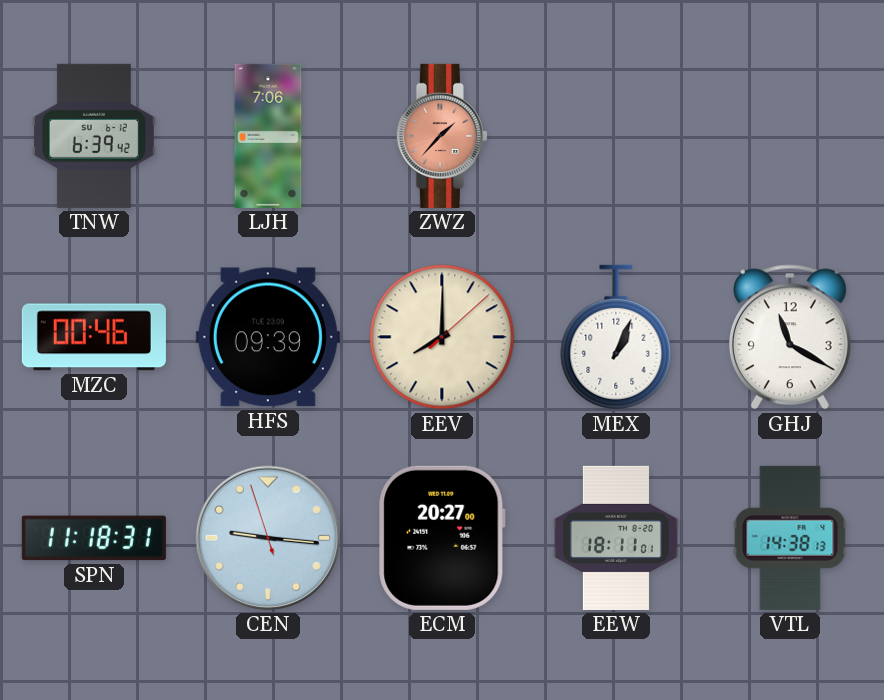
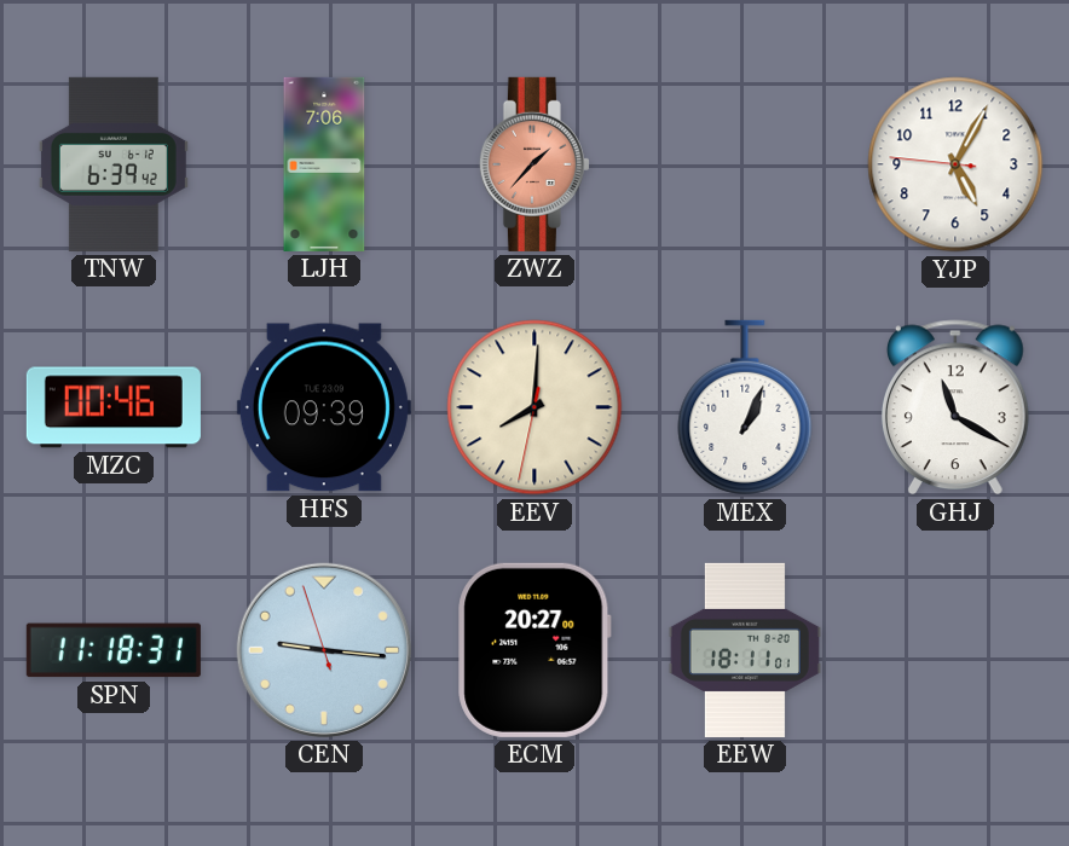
YJP: none -> 5:04
EEV: 8:00:08 -> 8:00:32
VTL: 14:38 -> none
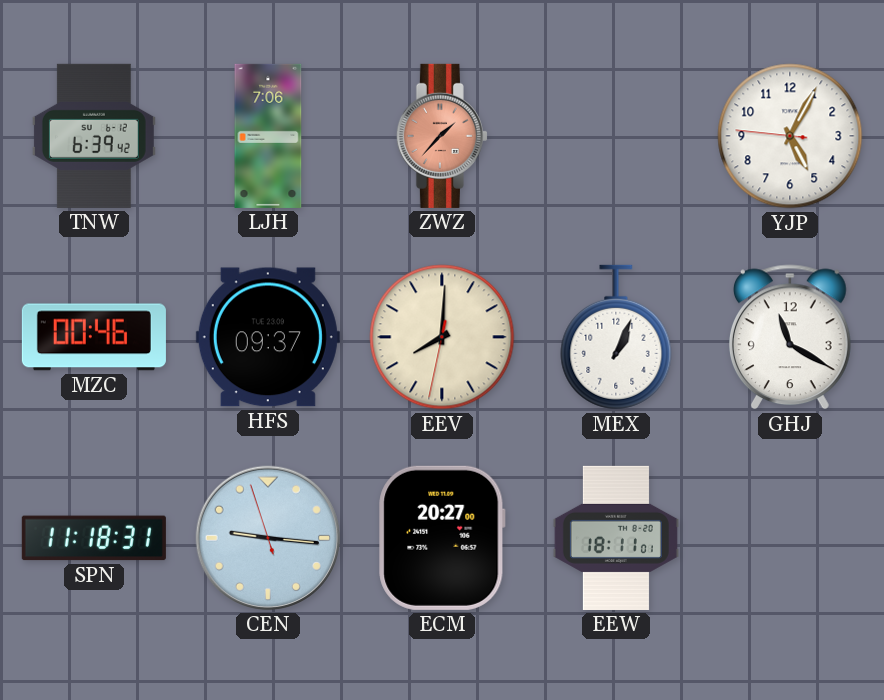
HFS: 09:39 -> 09:37
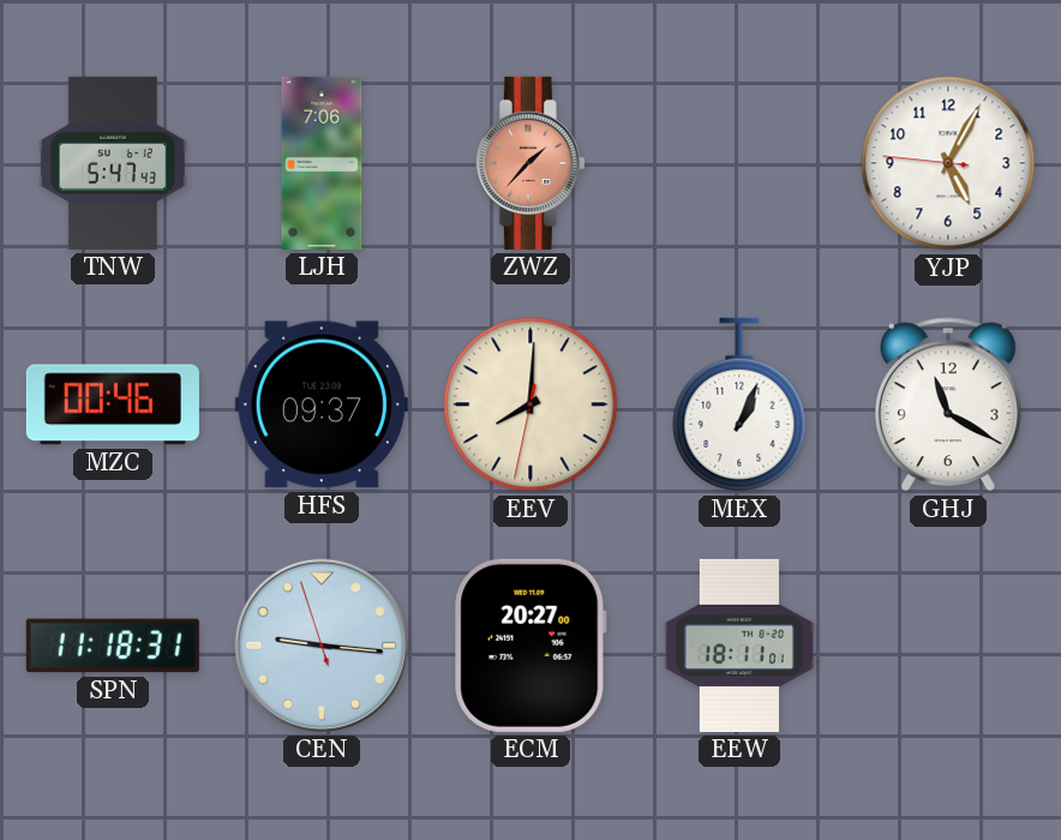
TNW: 6:39 -> 5:47
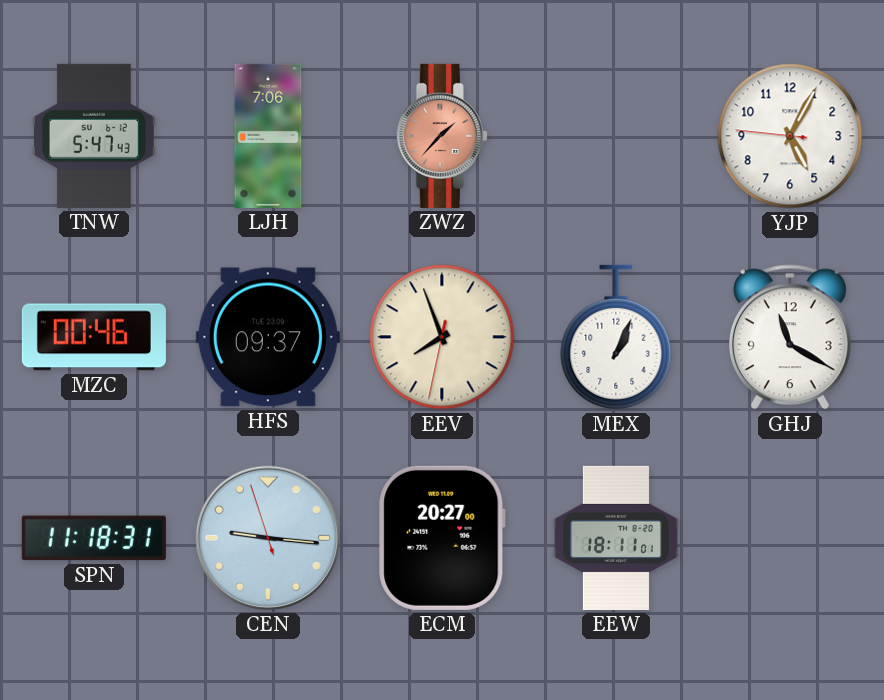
EEV: 8:00 -> 7:56
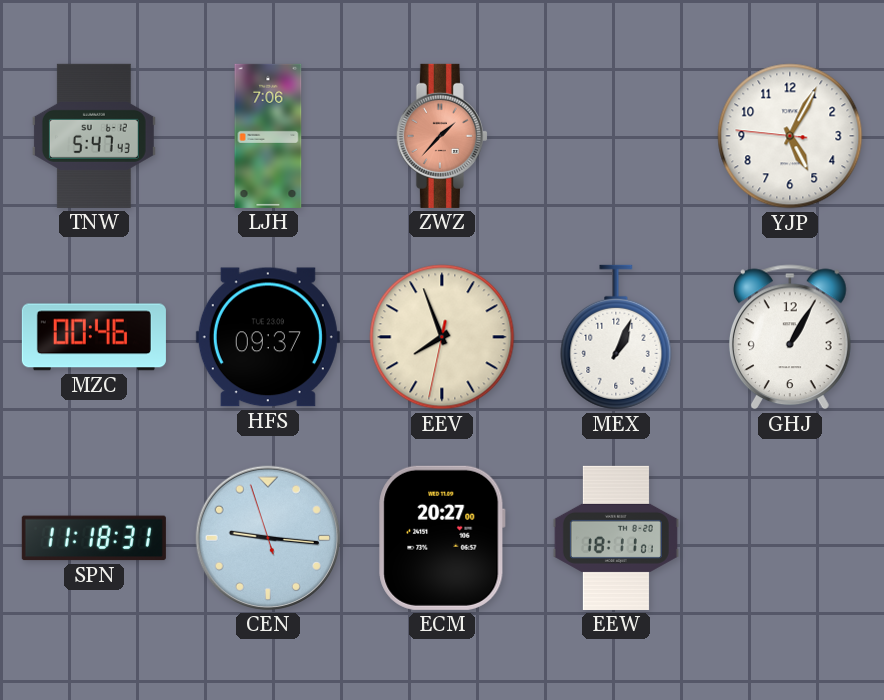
GHJ: 11:20 -> 1:05
